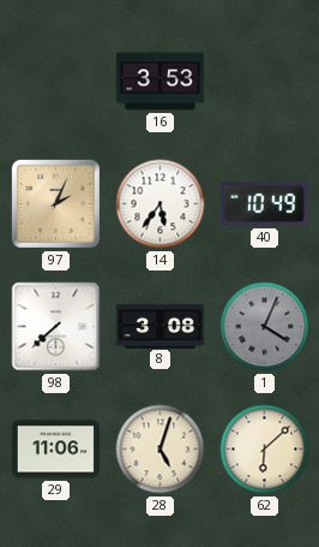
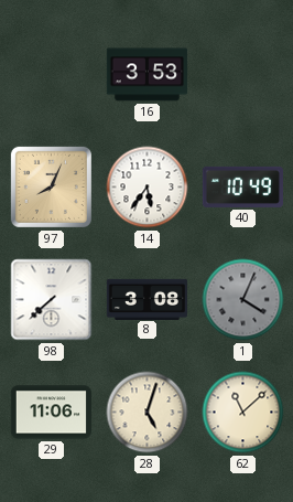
97: 2:04 -> 8:04
62: 6:08 -> 11:08
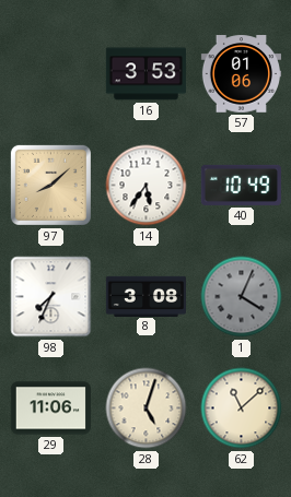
57: none -> 01:06
97: 8:04 -> 8:08
98: 7:38 -> 7:34
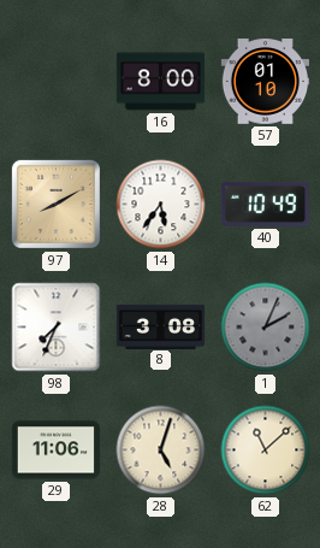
16: 3:53 -> 8:00
57: 01:06 -> 01:10
97: 8:08 -> 8:10
1: 4:04 -> 2:04
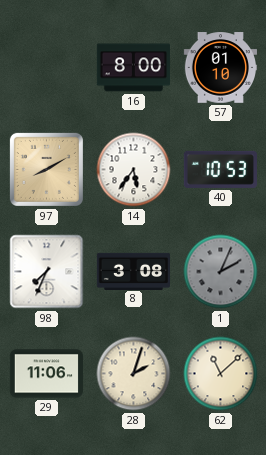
40: 10:49 -> 10:53
28: 5:03 -> 2:03
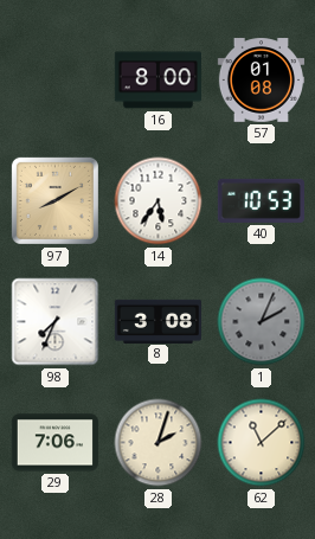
57: 01:10 -> 01:08
29: 11:06 -> 7:06
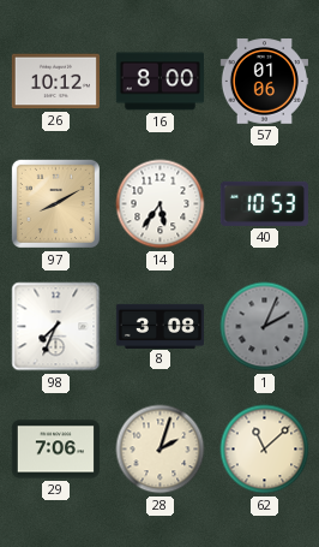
26: none -> 10:12
57: 01:08 -> 01:06
